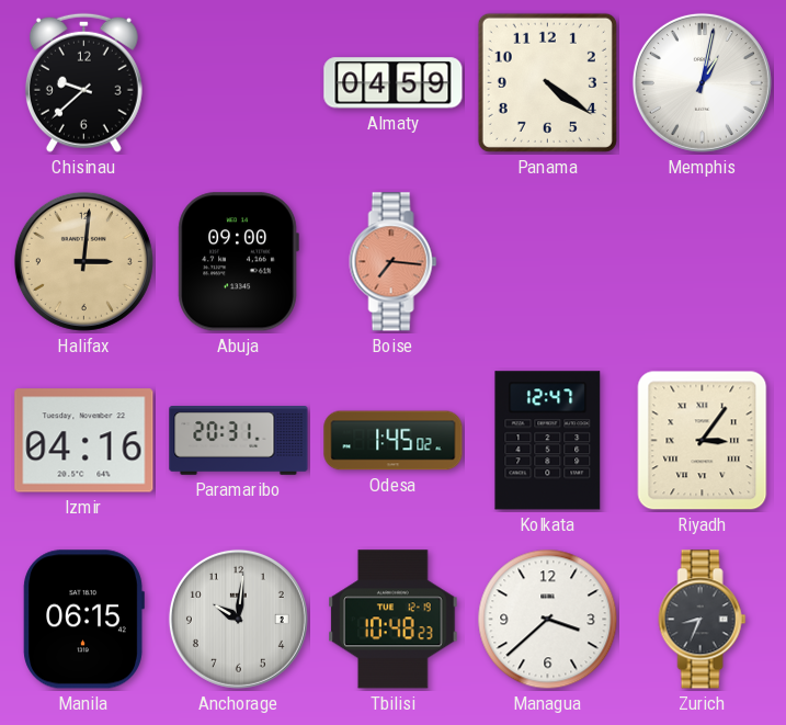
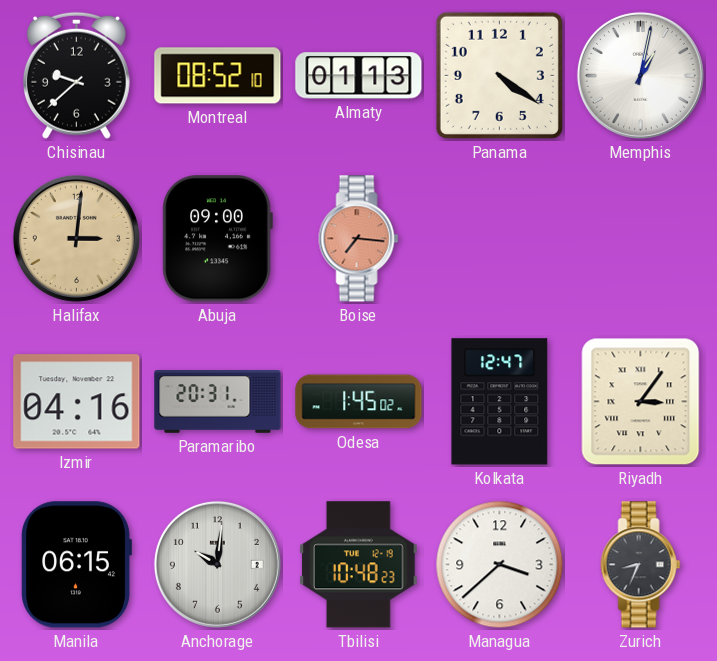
Montreal: none -> 08:52
Almaty: 04:59 -> 01:13
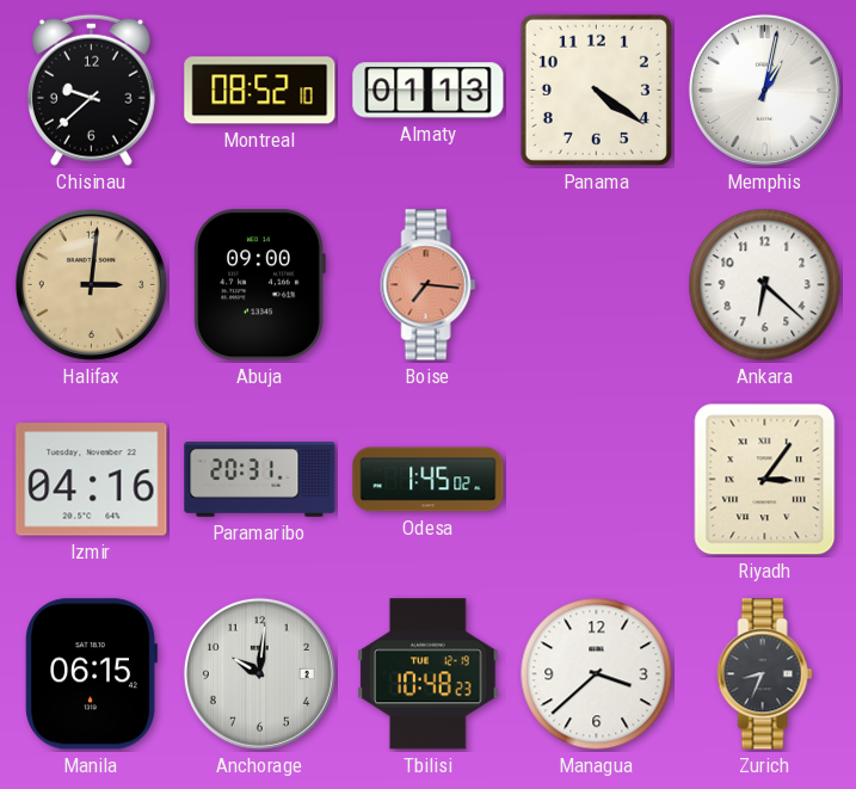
Ankara: none -> 6:22
Kolkata: 12:47 -> none
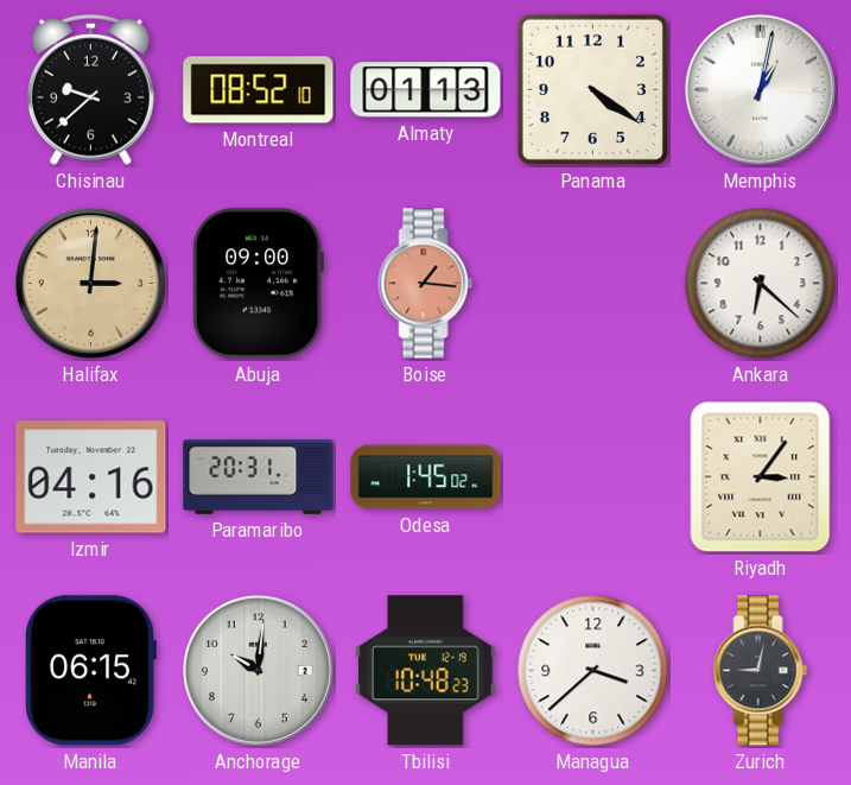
Boise: 7:16 -> 1:16
Zurich: 8:34 -> 9:02
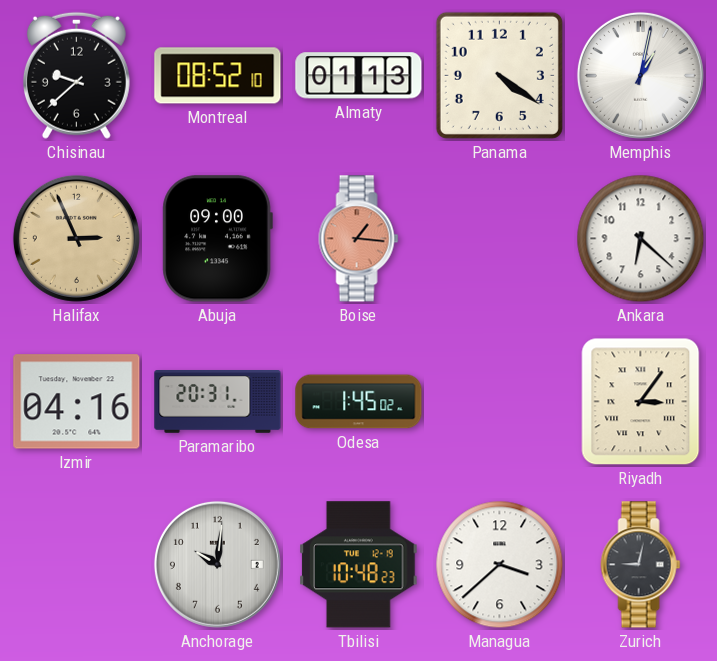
Halifax: 3:01 -> 2:56
Manila: 06:15 -> none
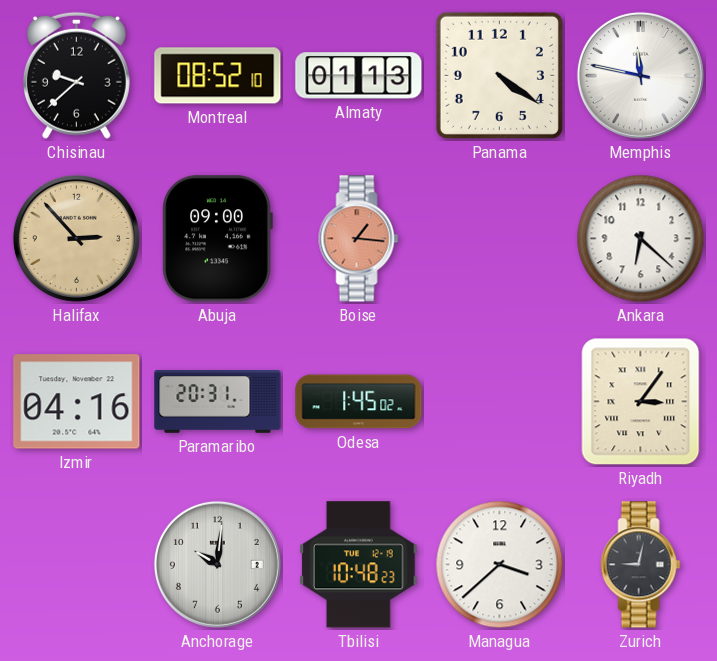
Memphis: 1:02 -> 11:47
Halifax: 2:56 -> 2:53
